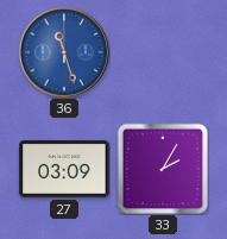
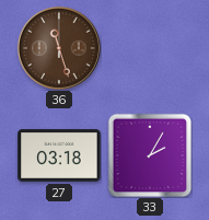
36 dial: blue -> brown
27: 03:09 -> 03:18
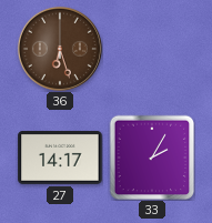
36: 11:27 -> 6:27
27: 03:18 -> 14:17
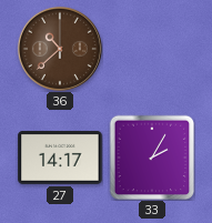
36: 6:27 -> 10:38
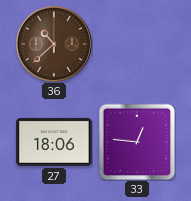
27: 14:17 -> 18:06
33: 2:05 -> 12:46
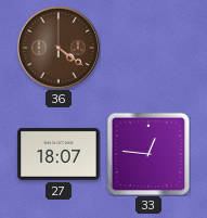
36: 10:38 -> 4:21
27: 18:06 -> 18:07
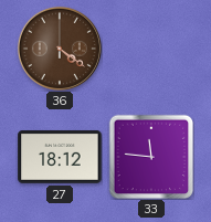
27: 18:07 -> 18:12
33: 12:46 -> 11:46
